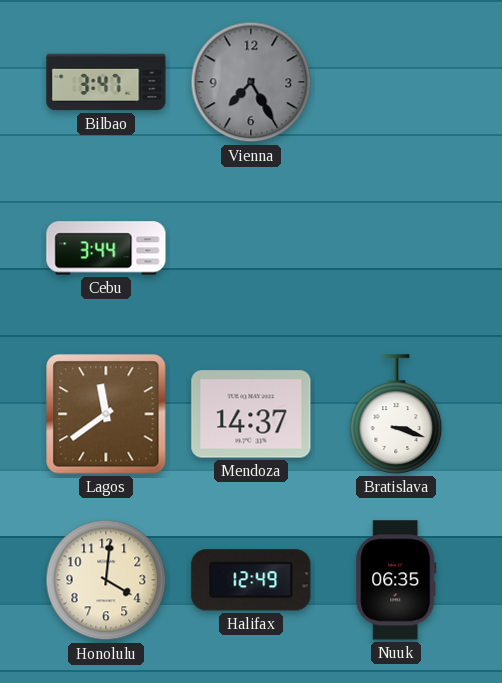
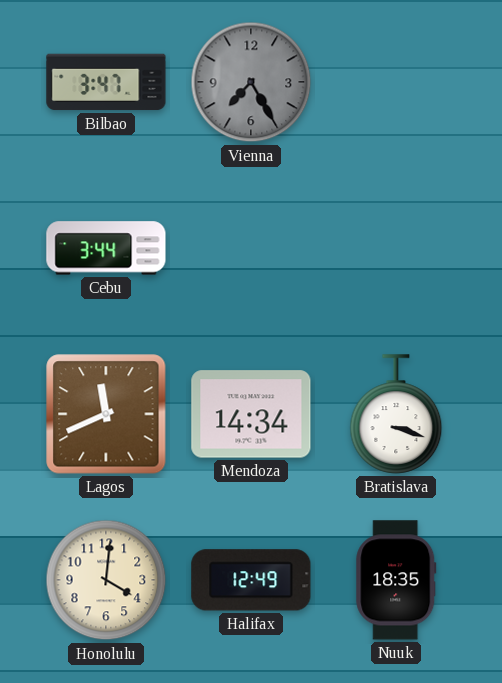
Lagos: 11:39 -> 11:41
Mendoza: 14:37 -> 14:34
Nuuk: 06:35 -> 18:35
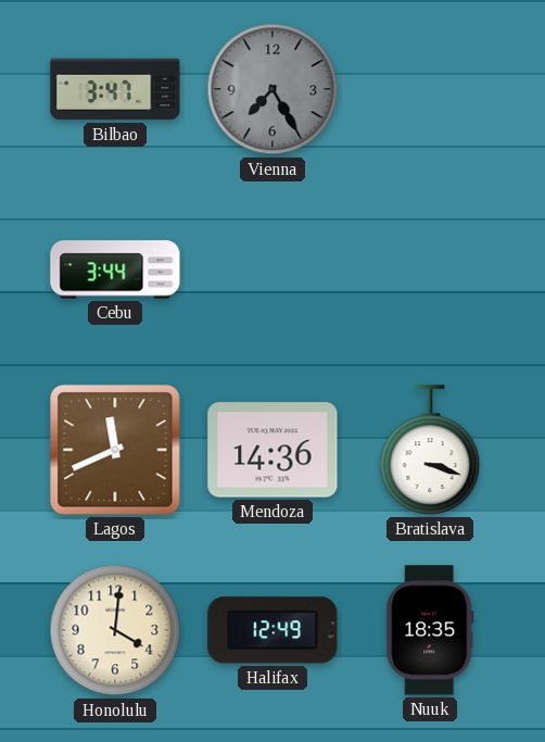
Mendoza: 14:34 -> 14:36
